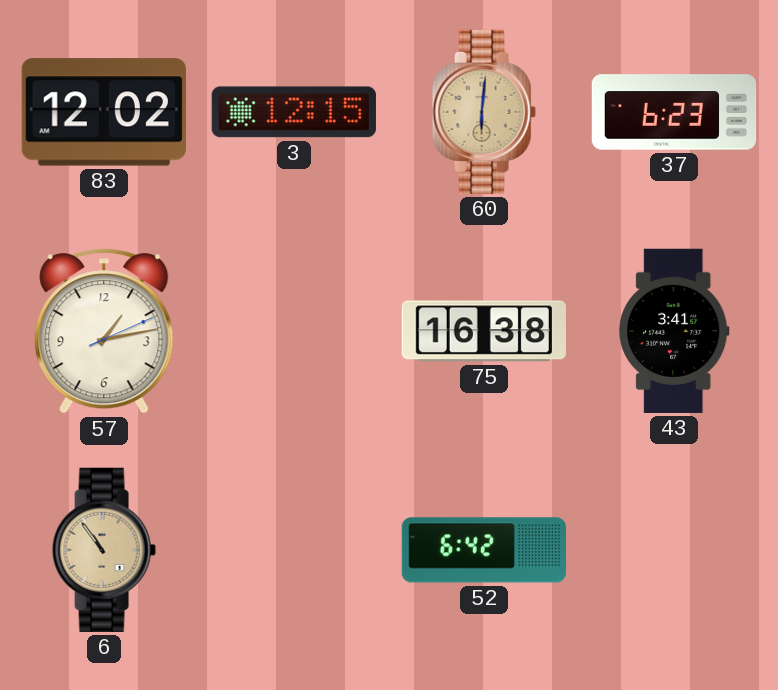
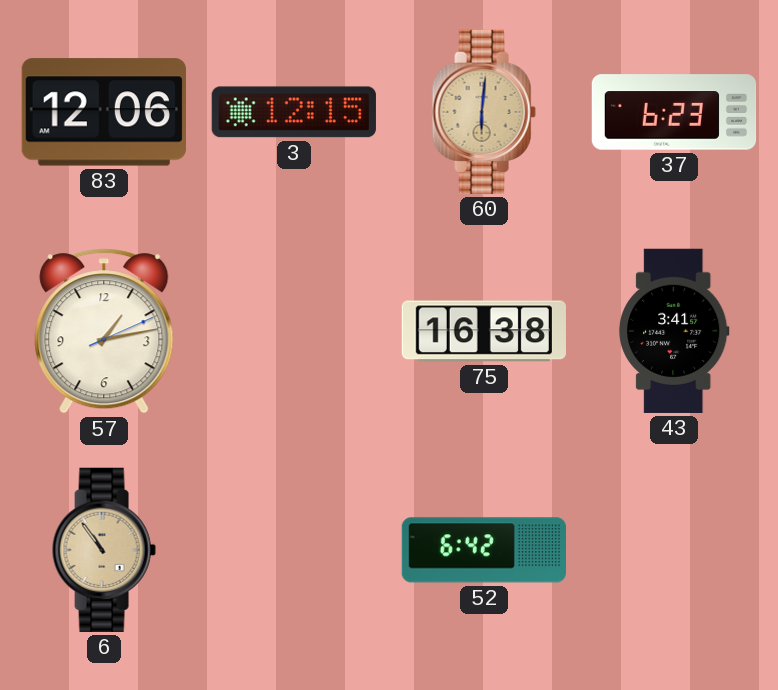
83: 12:02 -> 12:06
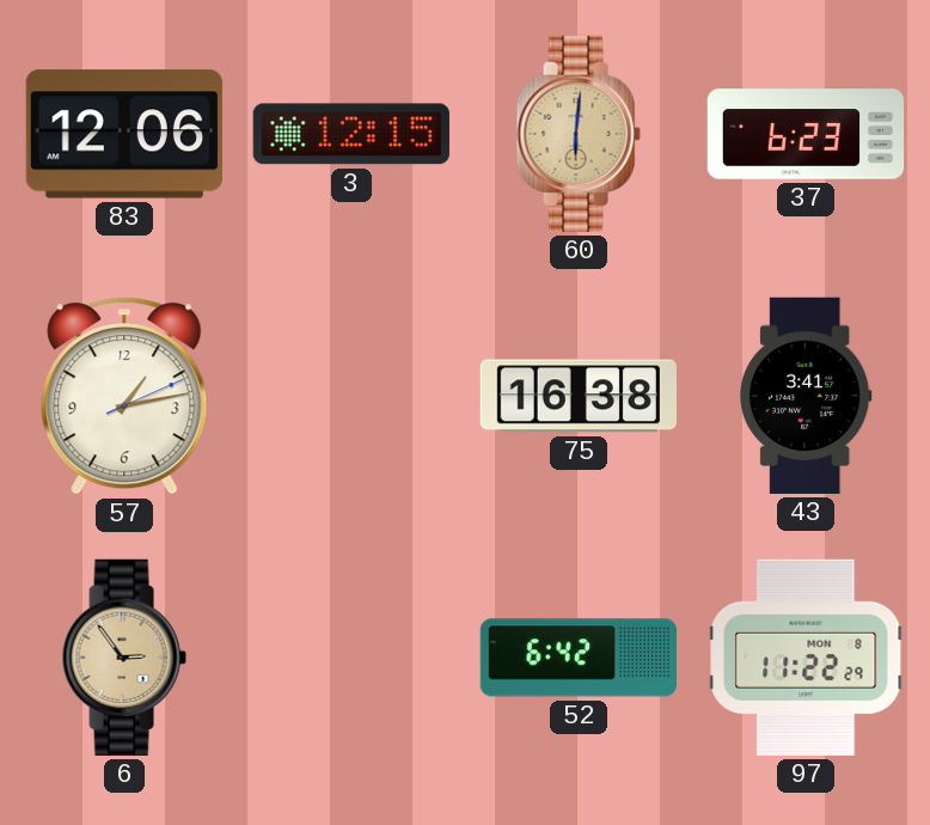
6: 10:54 -> 2:54
97: none -> 11:22
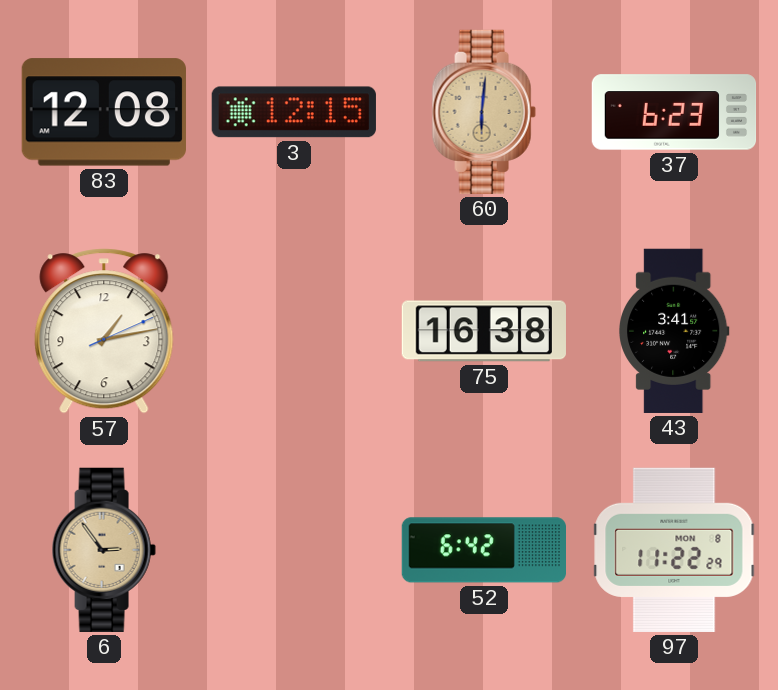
83: 12:06 -> 12:08
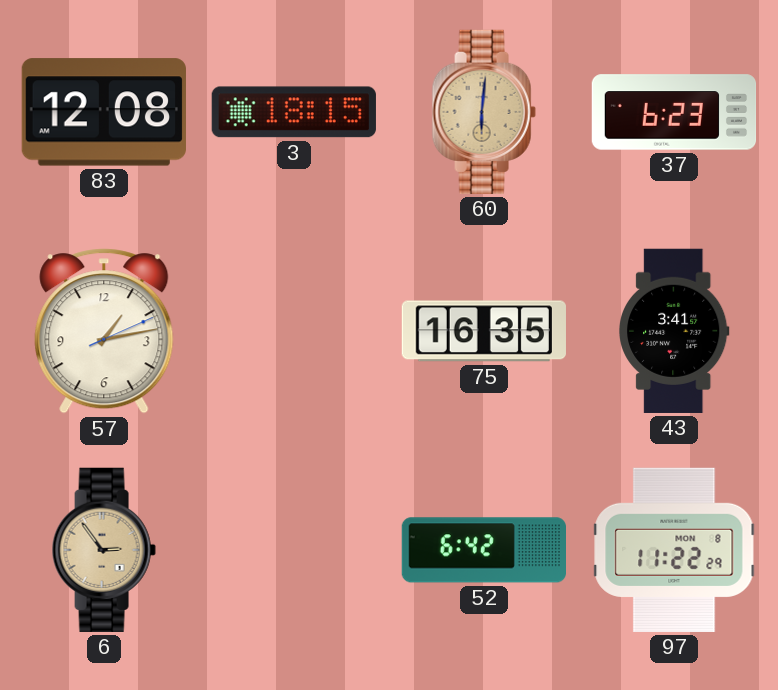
3: 12:15 -> 18:15
75: 16:38 -> 16:35
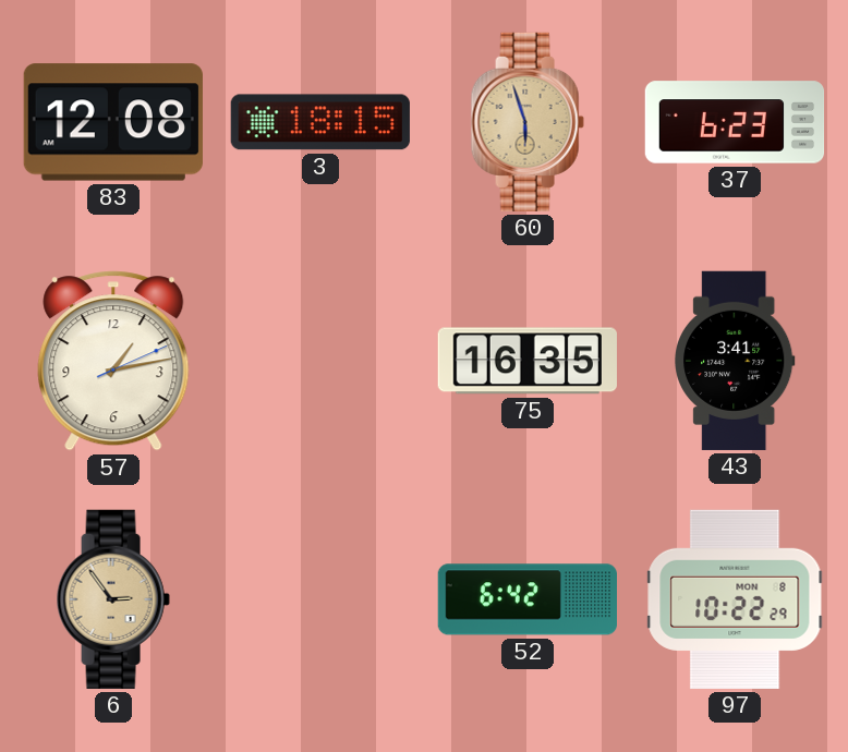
60: 6:01 -> 5:57
97: 11:22 -> 10:22
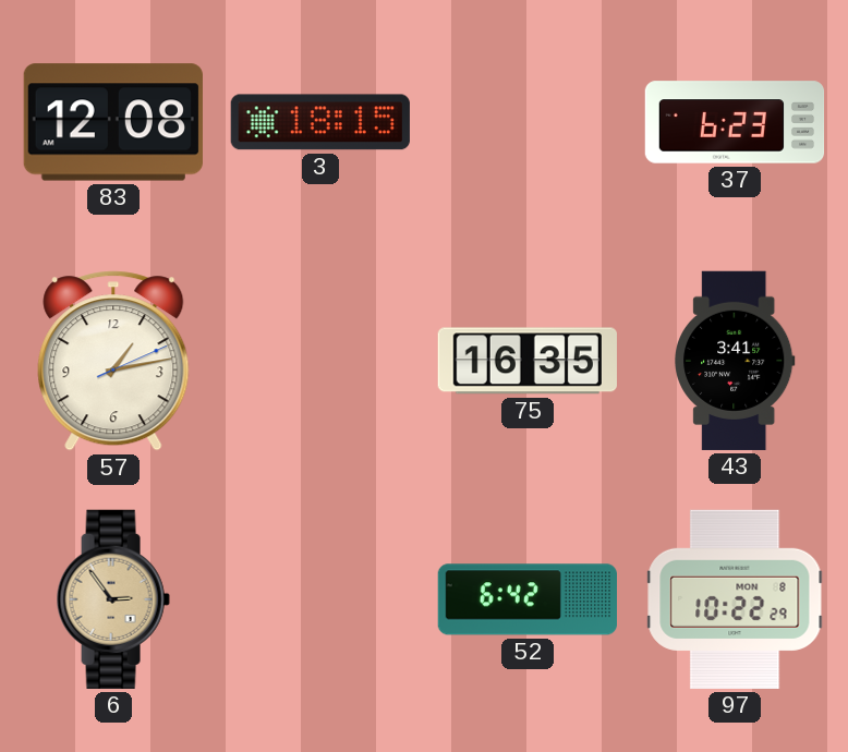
60: 5:57 -> none
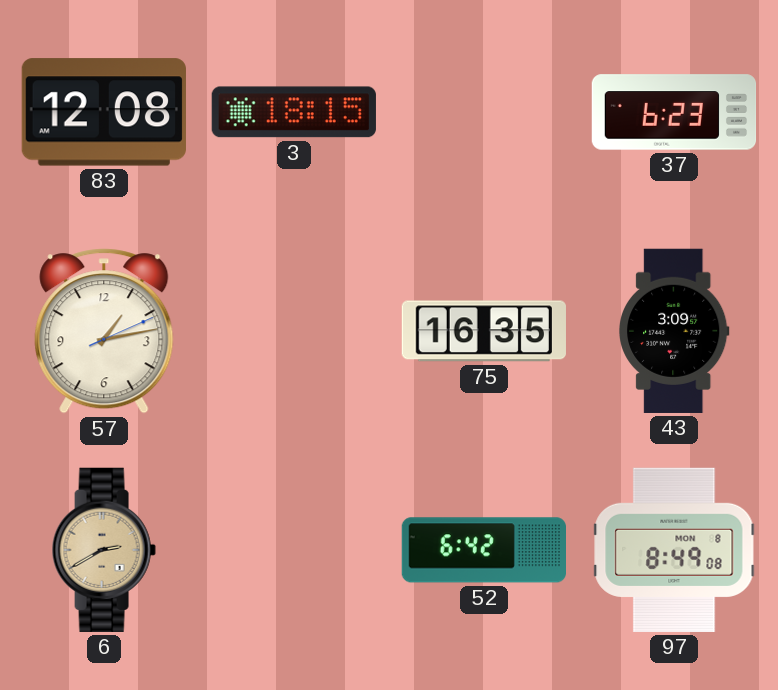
43: 3:41 -> 3:09
6: 2:54 -> 2:40
97: 10:22 -> 8:49
